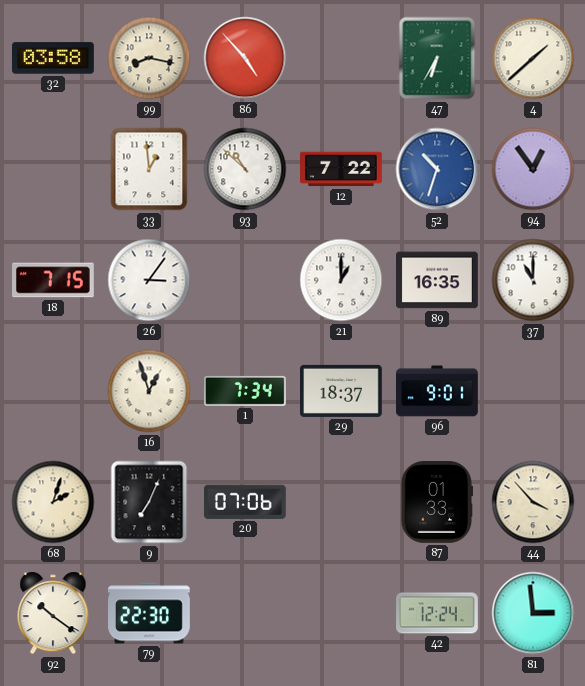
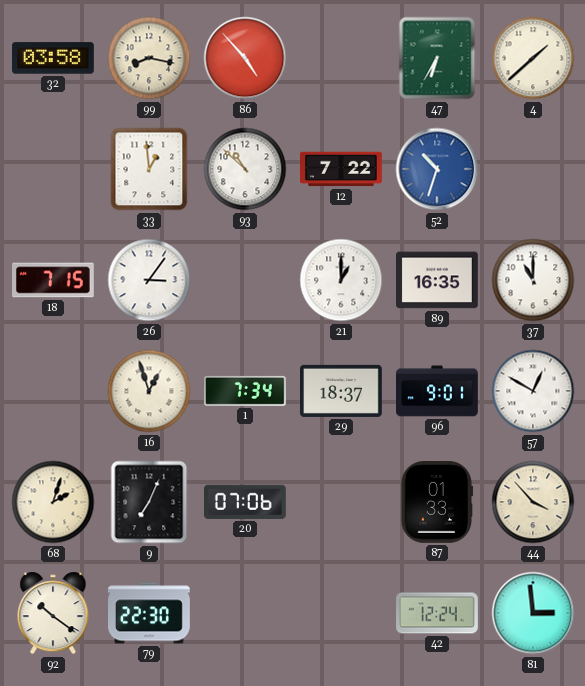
94: 12:54 -> none
57: none -> 12:50
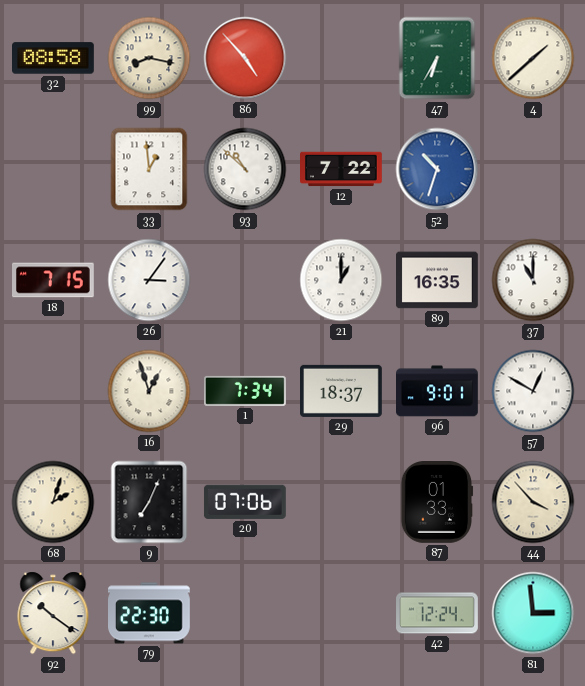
32: 03:58 -> 08:58
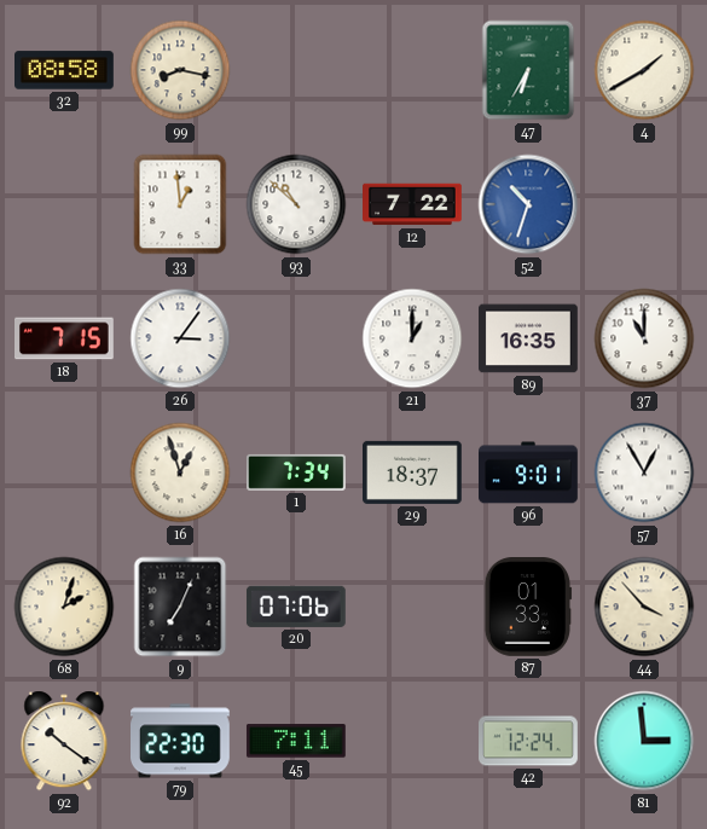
86: 4:53 -> none
4: 1:38 -> 1:40
57: 12:50 -> 12:55
45: none -> 7:11
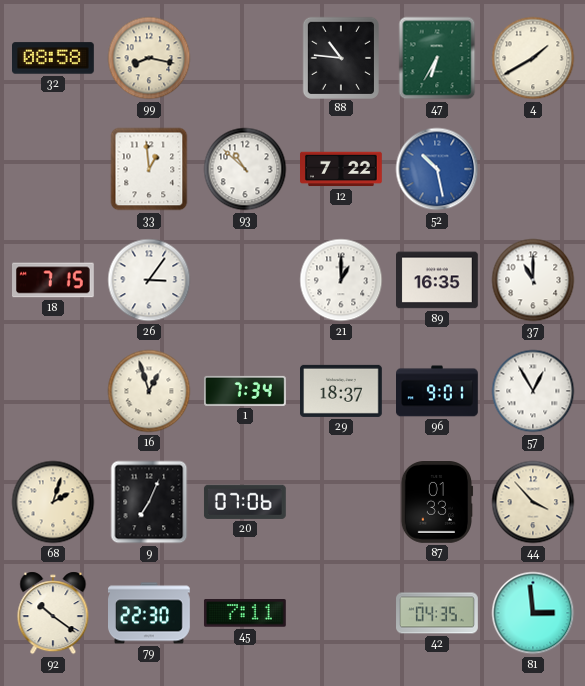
88: none -> 10:46
52: 10:33 -> 10:28
42: 12:24 -> 04:35
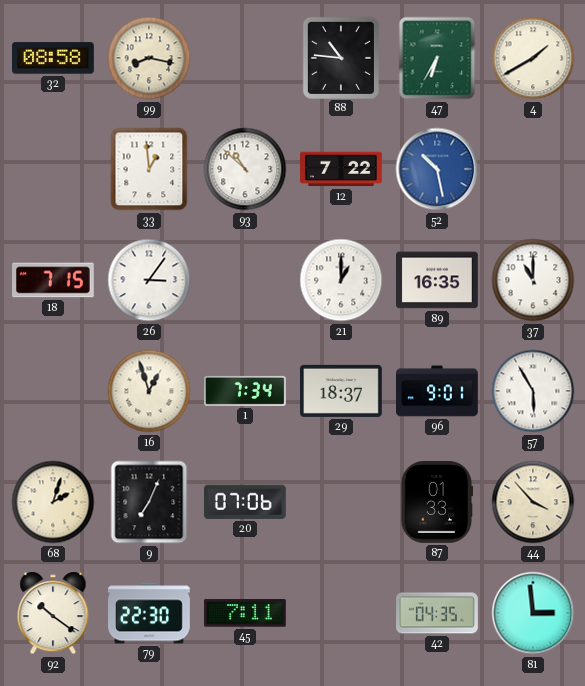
57: 12:55 -> 5:55
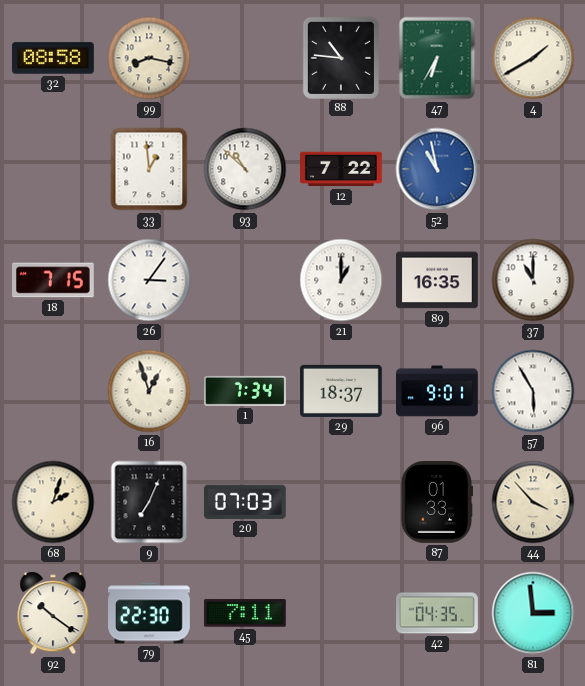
52: 10:28 -> 10:58
20: 07:06 -> 07:03
